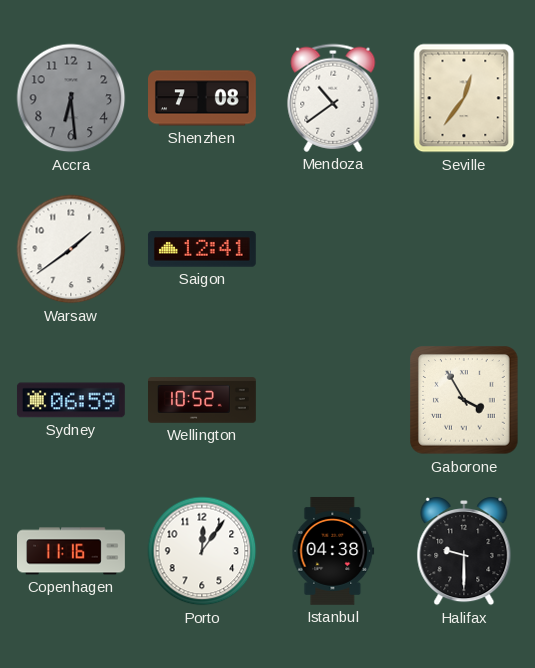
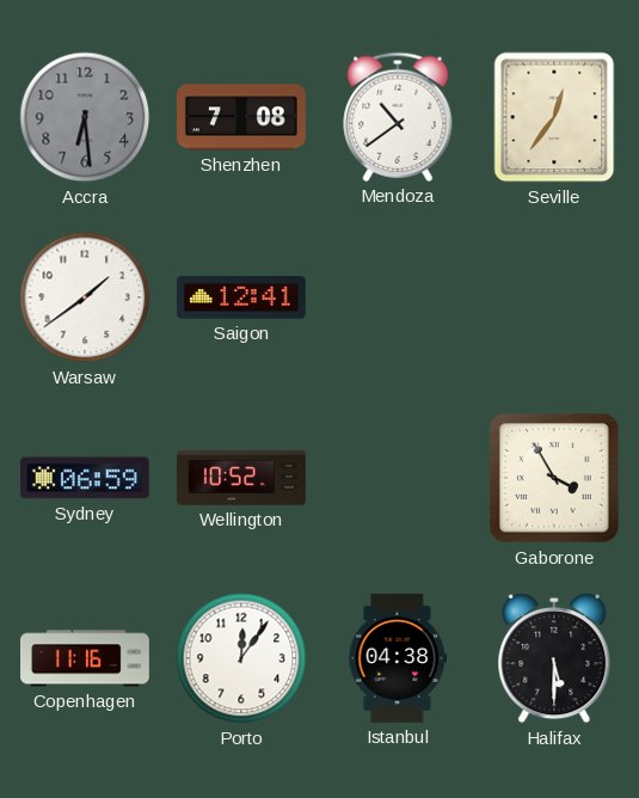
Halifax: 9:30 -> 5:30
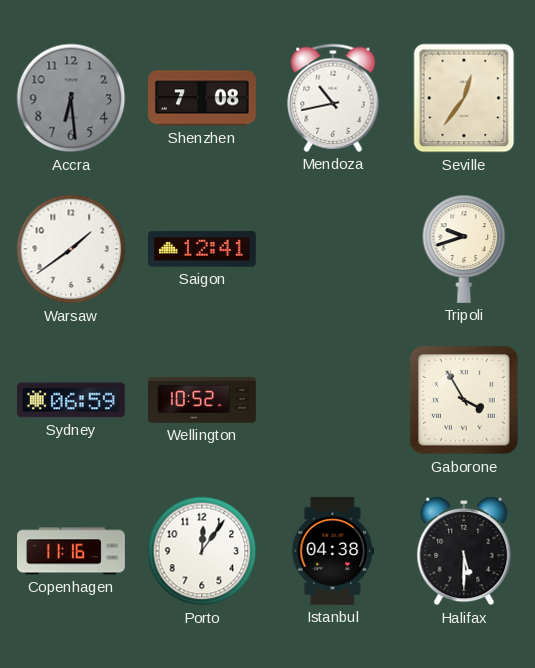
Mendoza: 10:39 -> 10:43
Tripoli: none -> 9:42
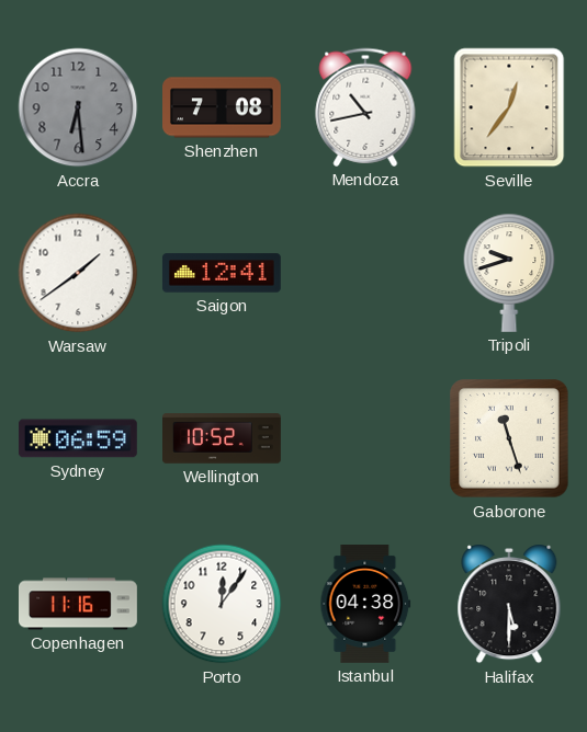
Gaborone: 3:55 -> 11:27
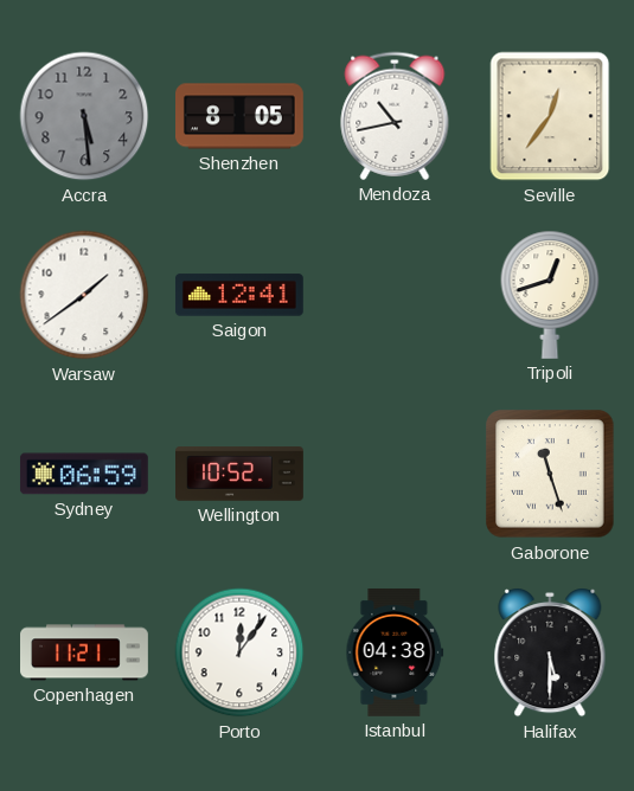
Accra: 6:29 -> 5:29
Shenzhen: 7:08 -> 8:05
Tripoli: 9:42 -> 12:42
Copenhagen: 11:16 -> 11:21
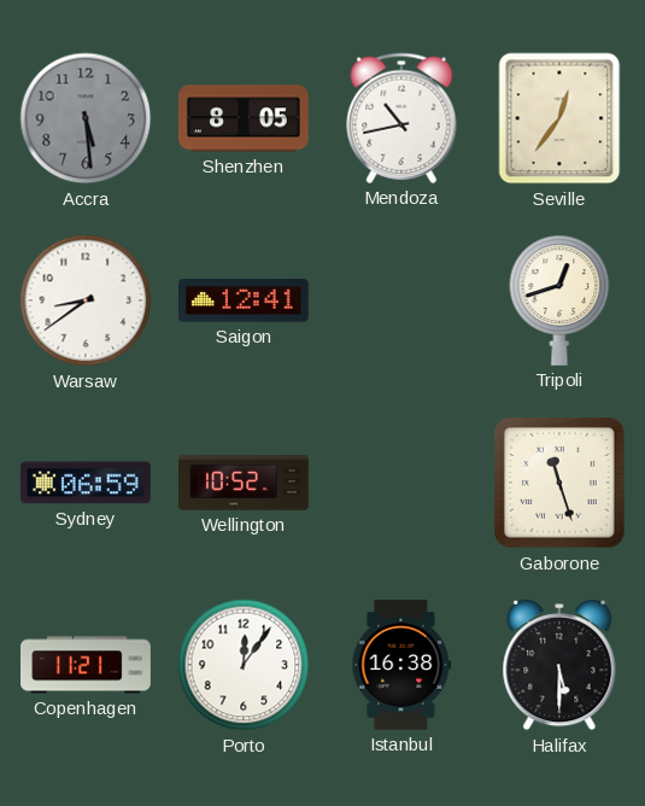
Warsaw: 1:39 -> 8:39
Istanbul: 04:38 -> 16:38
